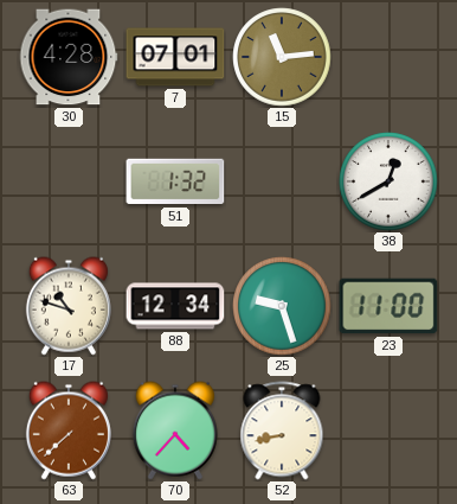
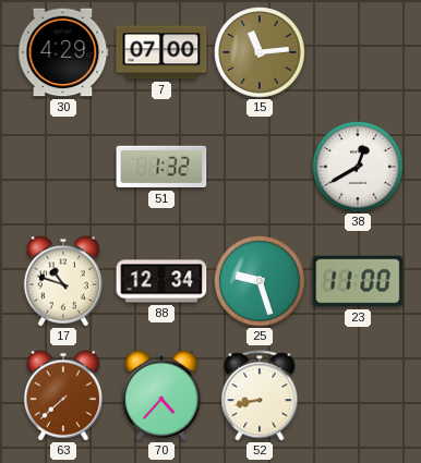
30: 4:28 -> 4:29
7: 07:01 -> 07:00
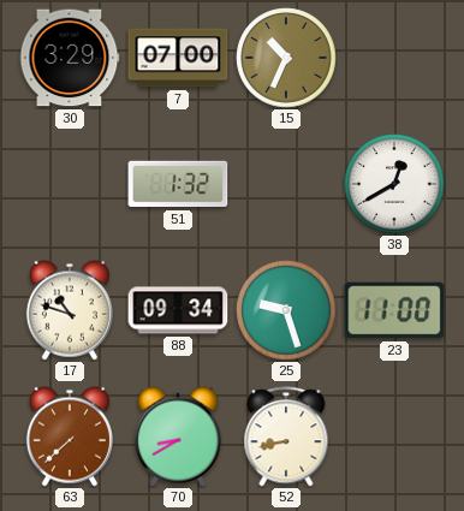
30: 4:29 -> 3:29
15: 11:14 -> 10:34
88: 12:34 -> 09:34
70: 4:37 -> 8:40
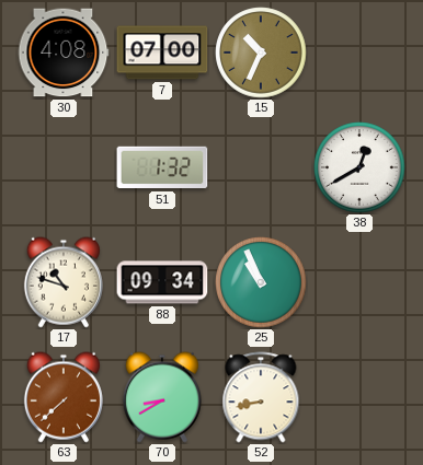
30: 3:29 -> 4:08
25: 9:27 -> 10:56
23: 11:00 -> none
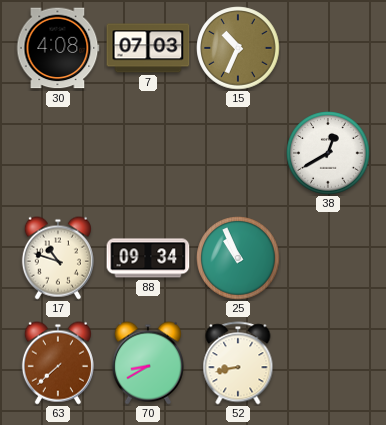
7: 07:00 -> 07:03
51: 1:32 -> none
